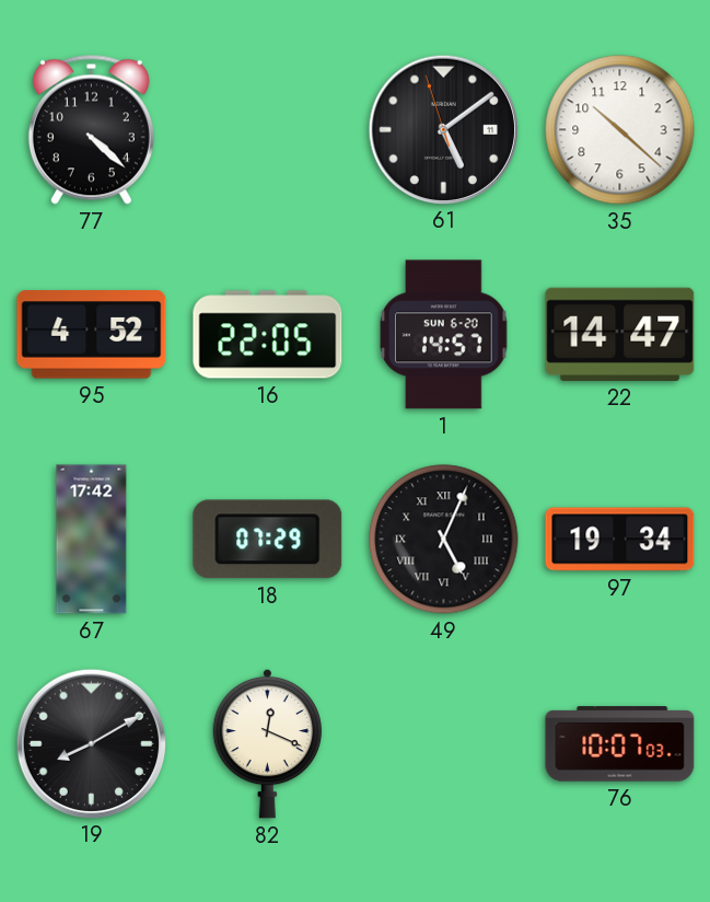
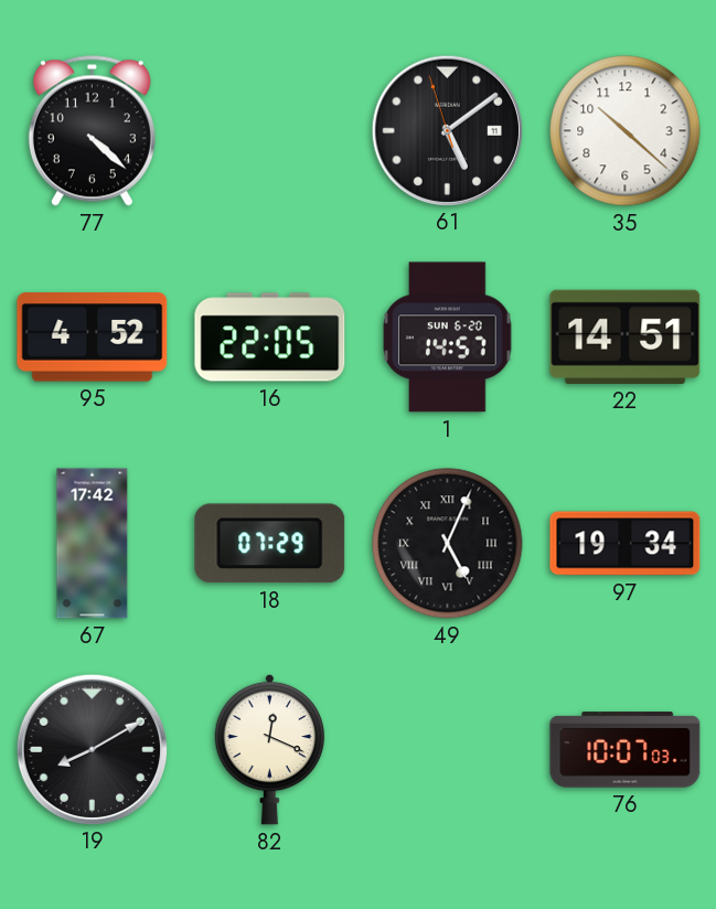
22: 14:47 -> 14:51
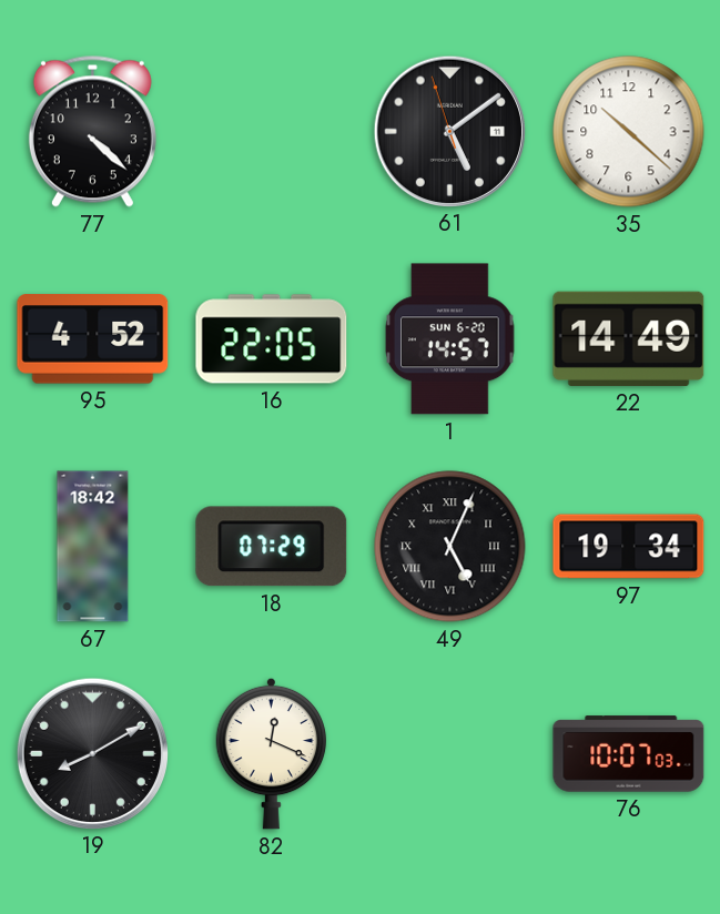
22: 14:51 -> 14:49
67: 17:42 -> 18:42
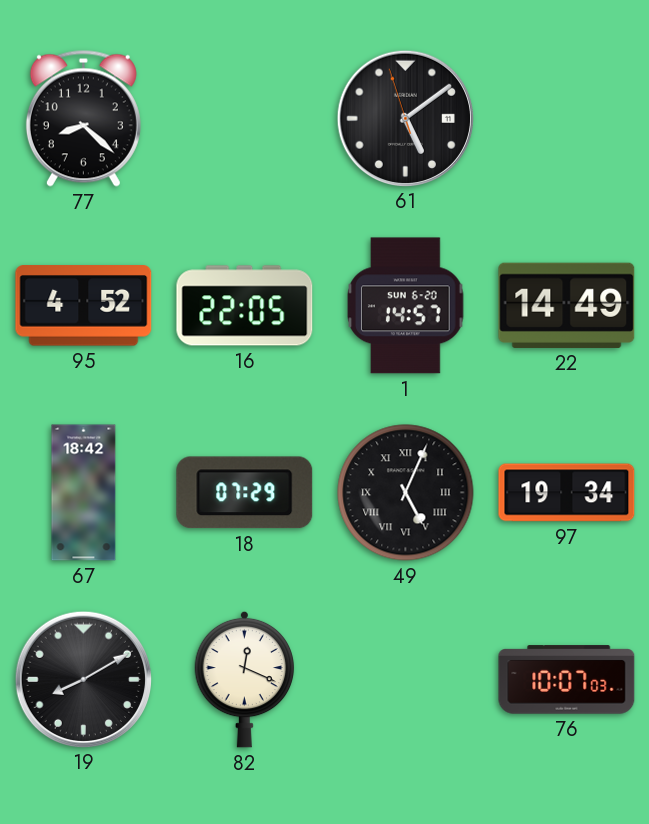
77: 4:22 -> 8:22
35: 10:22 -> none
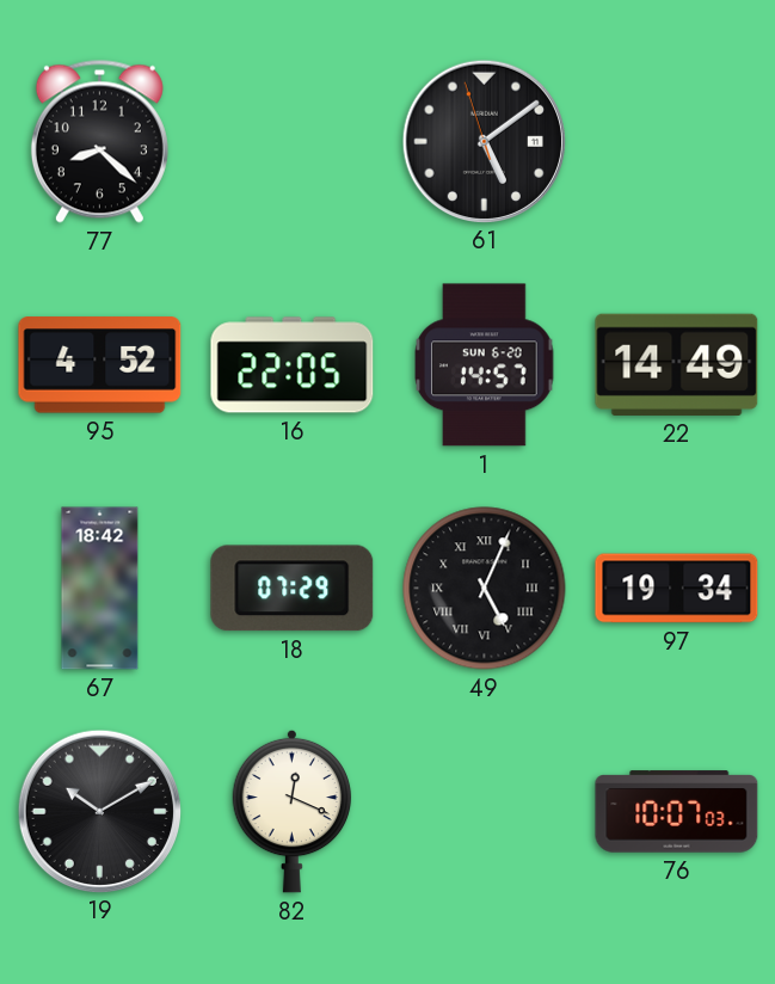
19: 8:10 -> 10:10
